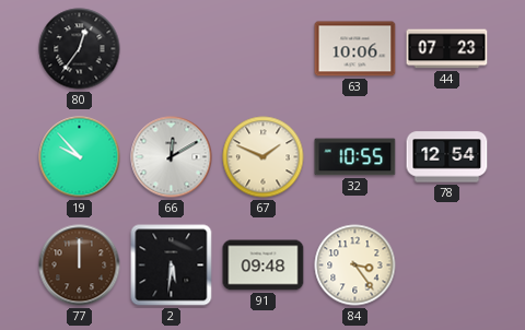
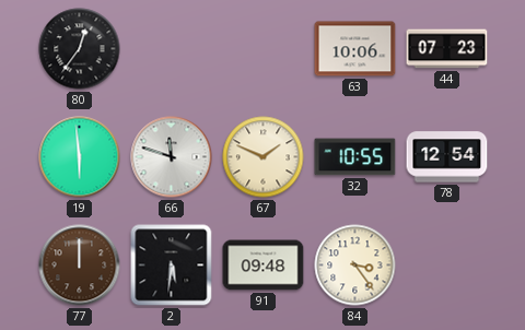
19: 9:53 -> 5:59
66: 12:10 -> 11:48
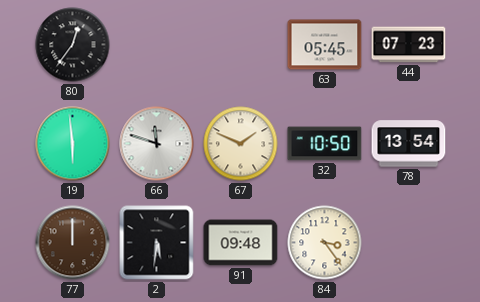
63: 10:06 -> 05:45
32: 10:55 -> 10:50
78: 12:54 -> 13:54
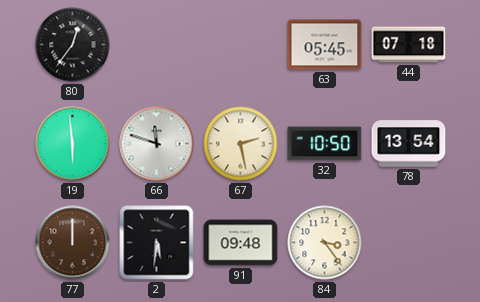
44: 07:23 -> 07:18
67: 1:49 -> 2:28
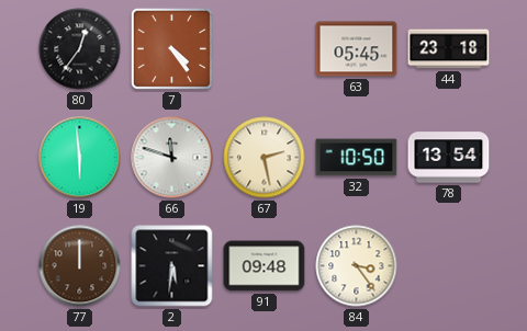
7: none -> 4:24
44: 07:18 -> 23:18
